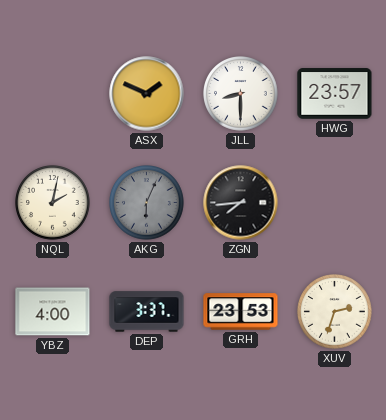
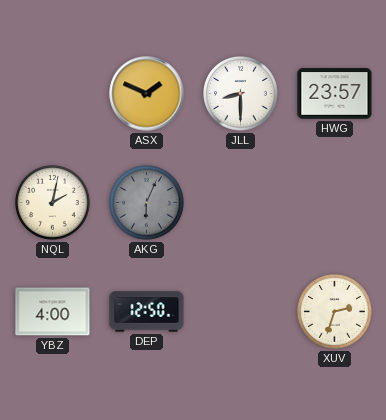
ZGN: 7:44 -> none
DEP: 3:37 -> 12:50
GRH: 23:53 -> none
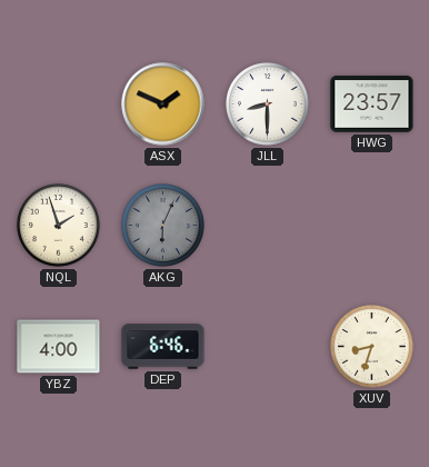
NQL: 2:02 -> 1:57
DEP: 12:50 -> 6:46
XUV: 2:33 -> 8:33
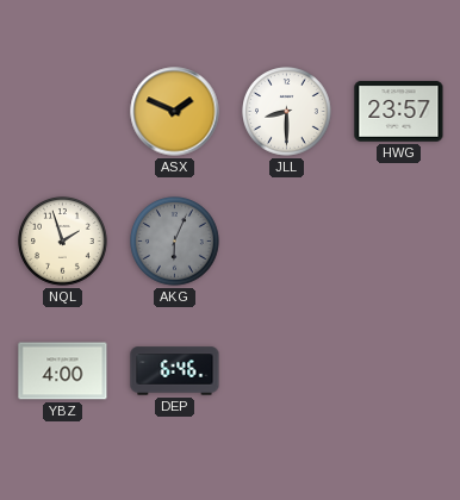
XUV: 8:33 -> none
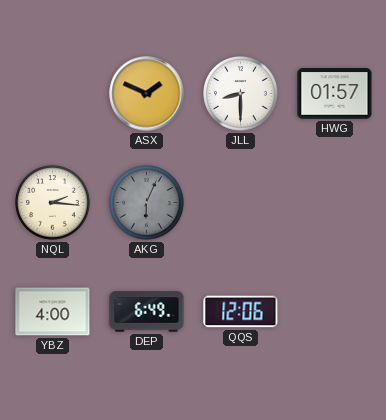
HWG: 23:57 -> 01:57
NQL: 1:57 -> 2:16
DEP: 6:46 -> 6:49
QQS: none -> 12:06
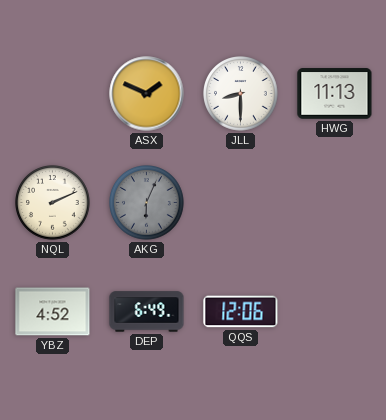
HWG: 01:57 -> 11:13
NQL: 2:16 -> 2:11
YBZ: 4:00 -> 4:52
